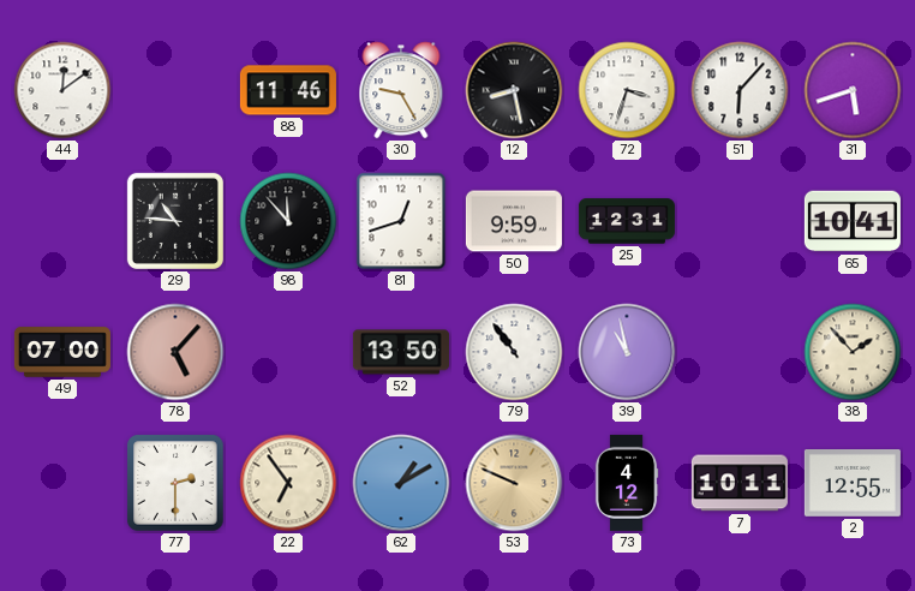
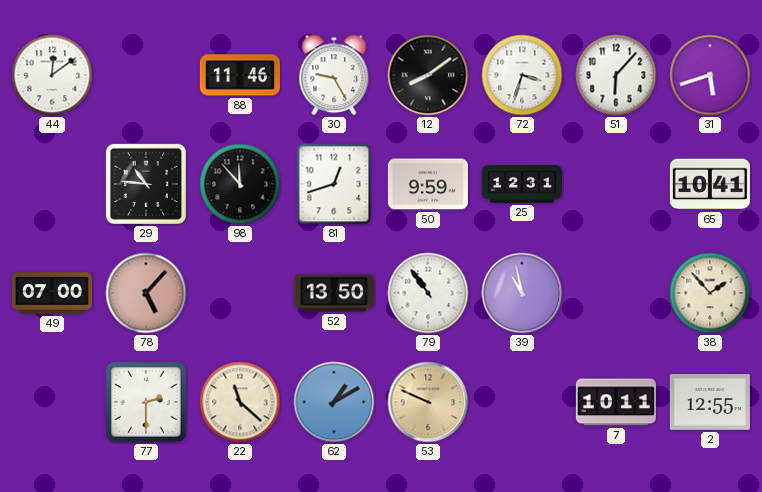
12: 8:28 -> 8:09
22: 6:54 -> 11:22
73: 4:12 -> none
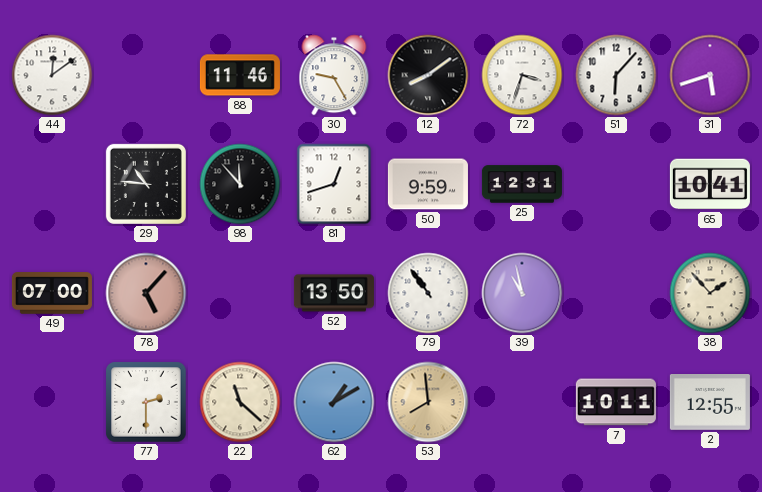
53: 9:49 -> 7:59
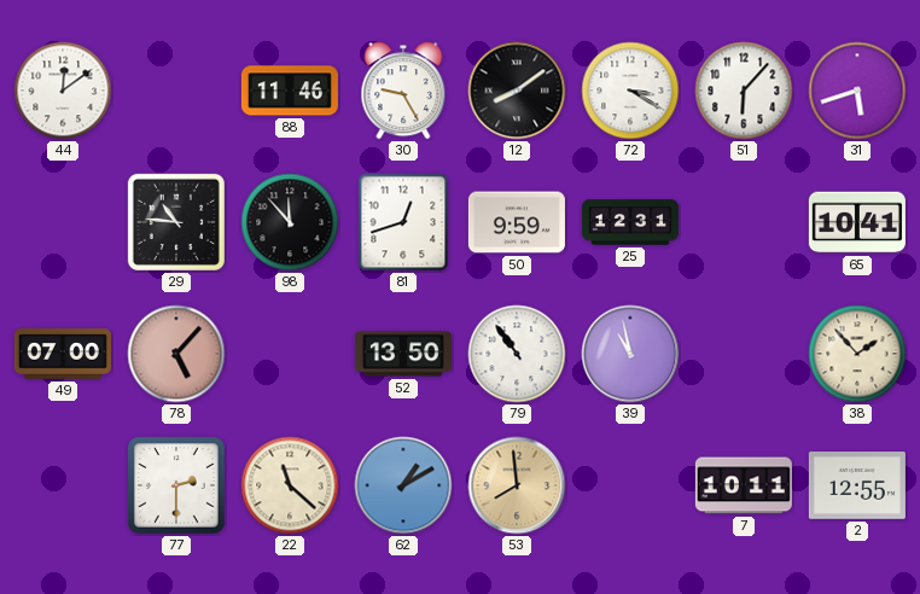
72: 3:33 -> 3:20
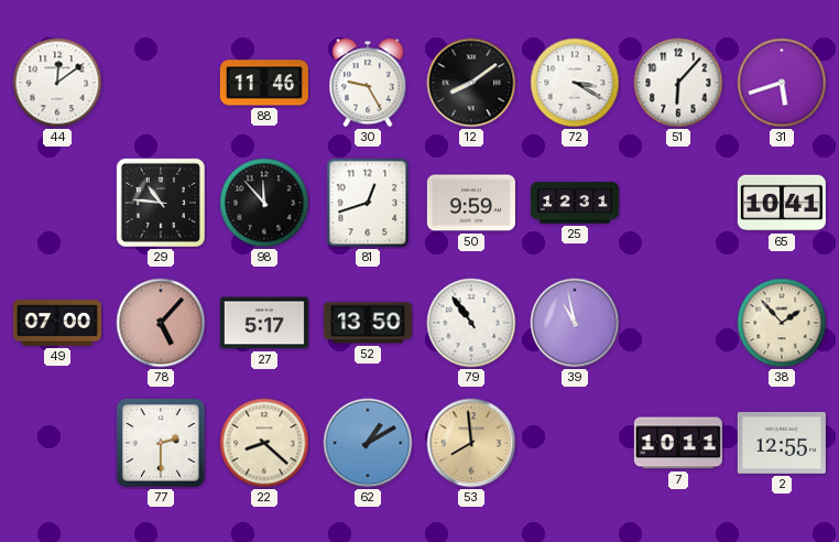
27: none -> 5:17
22: 11:22 -> 8:22
